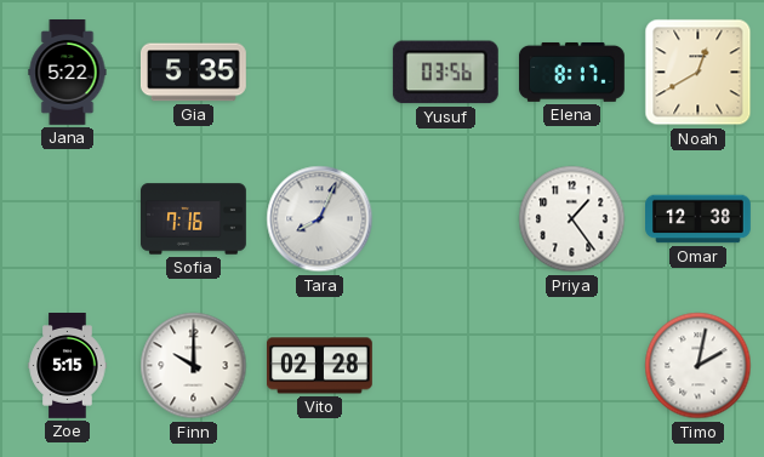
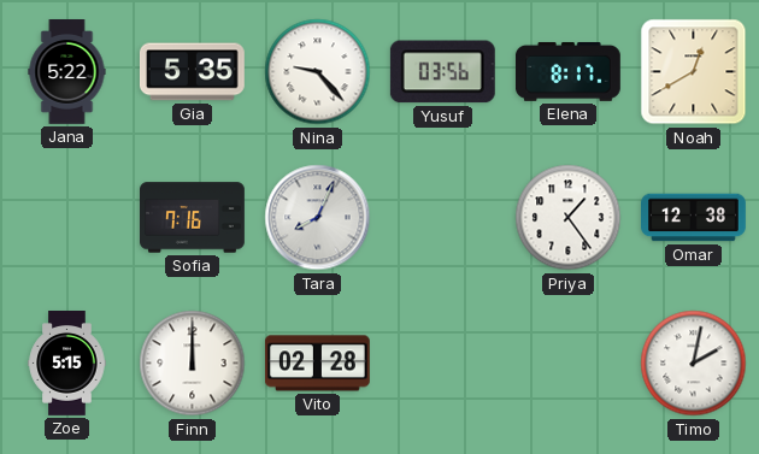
Nina: none -> 9:23
Finn: 10:00 -> 12:00
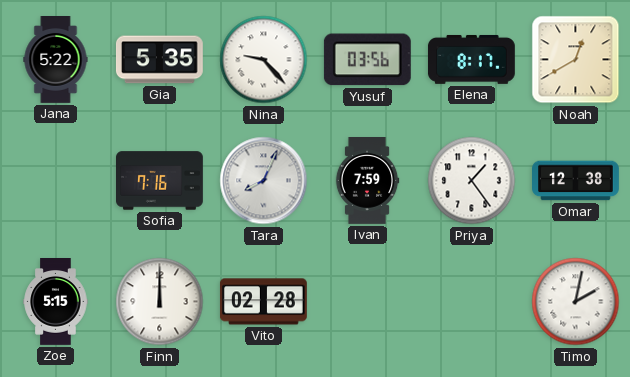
Ivan: none -> 7:59
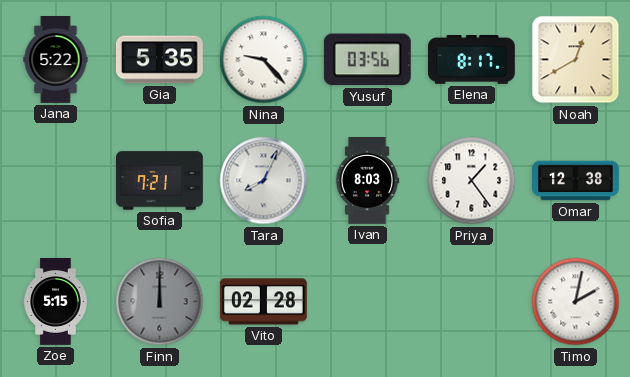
Sofia: 7:16 -> 7:21
Ivan: 7:59 -> 8:03
Finn dial: white -> grey
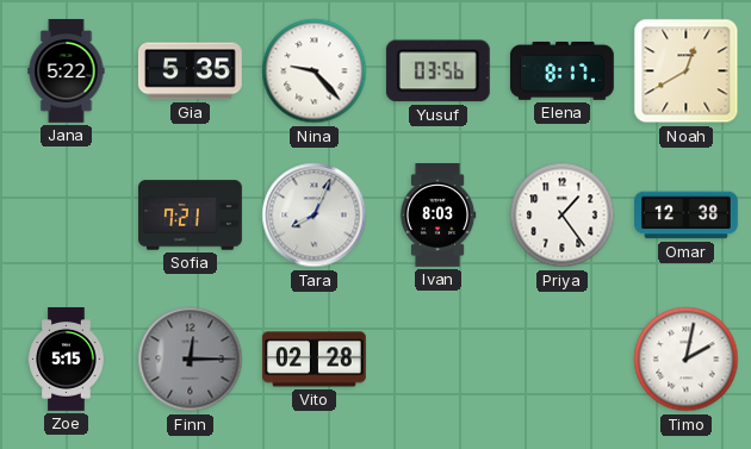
Finn: 12:00 -> 12:15
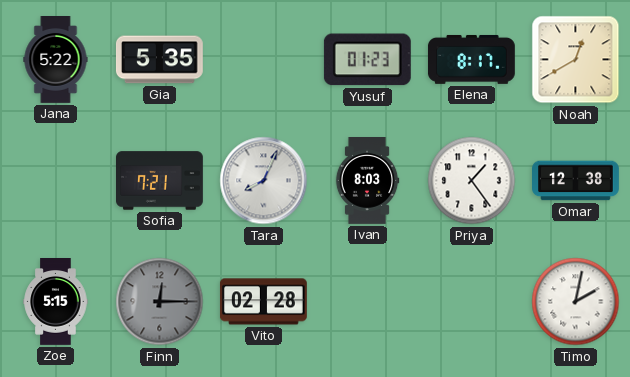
Nina: 9:23 -> none
Yusuf: 03:56 -> 01:23
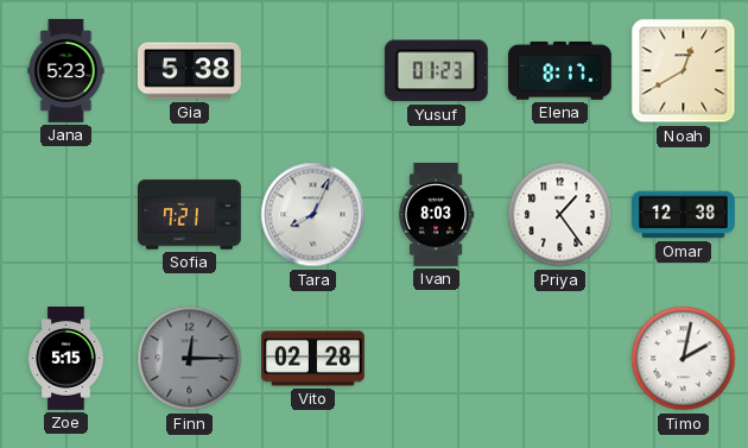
Jana: 5:22 -> 5:23
Gia: 5:35 -> 5:38
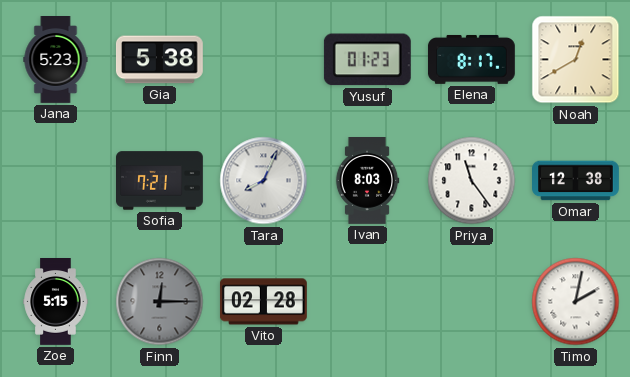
Priya: 1:24 -> 11:24
